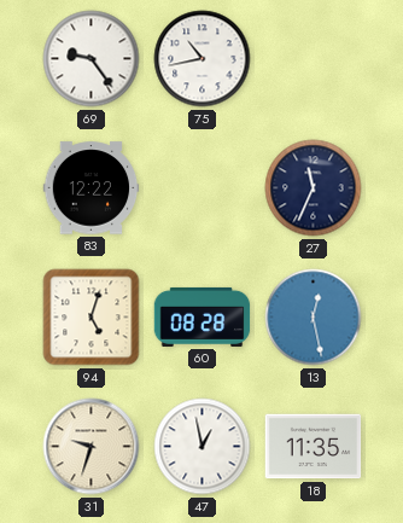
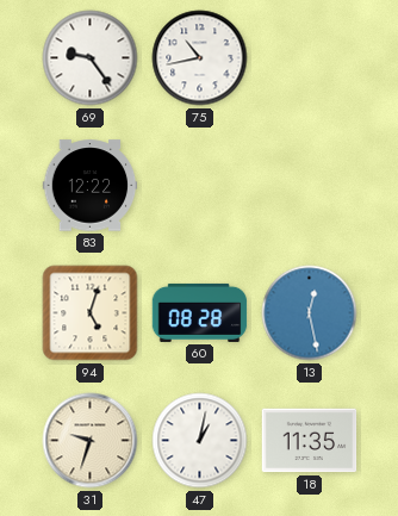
27: 11:34 -> none
47: 12:58 -> 1:02
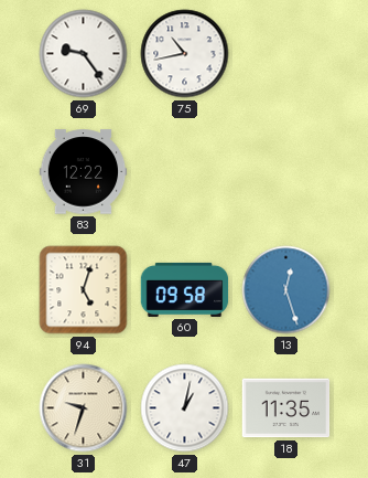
60: 08:28 -> 09:58
13: 12:28 -> 12:27
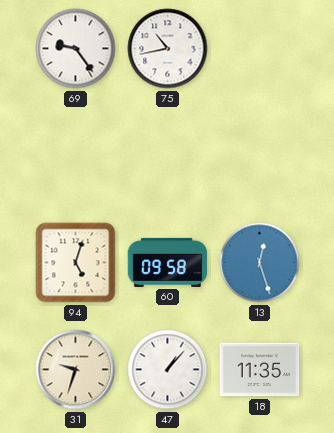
83: 12:22 -> none
47: 1:02 -> 1:07
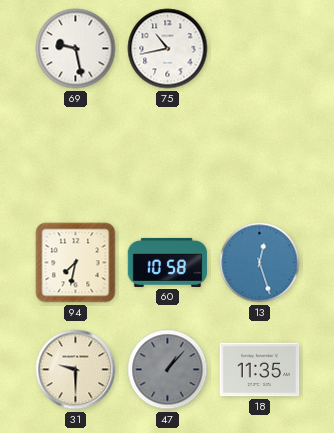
69: 9:24 -> 9:28
94: 5:03 -> 7:32
60: 09:58 -> 10:58
31: 9:33 -> 9:30
47 dial: white -> grey
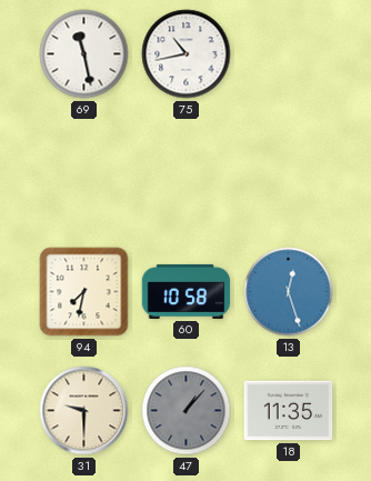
69: 9:28 -> 11:28
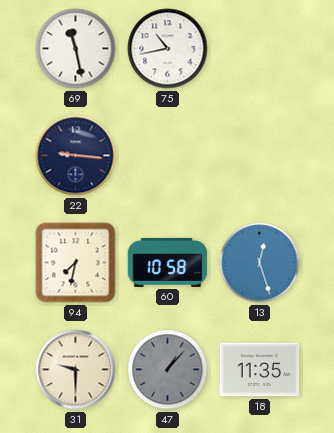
22: none -> 9:16
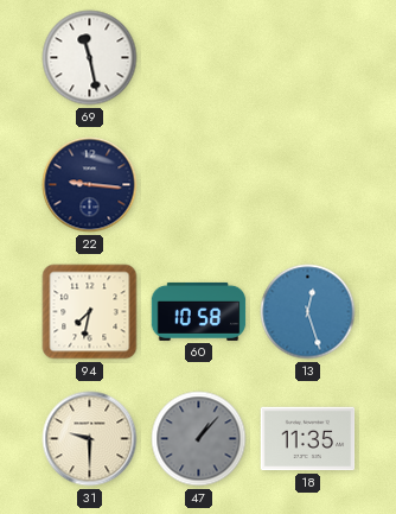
75: 10:43 -> none
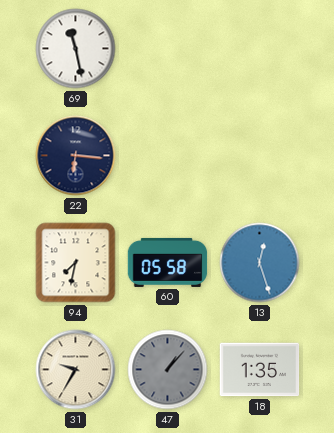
22: 9:16 -> 6:16
60: 10:58 -> 05:58
31: 9:30 -> 9:35
18: 11:35 -> 1:35
